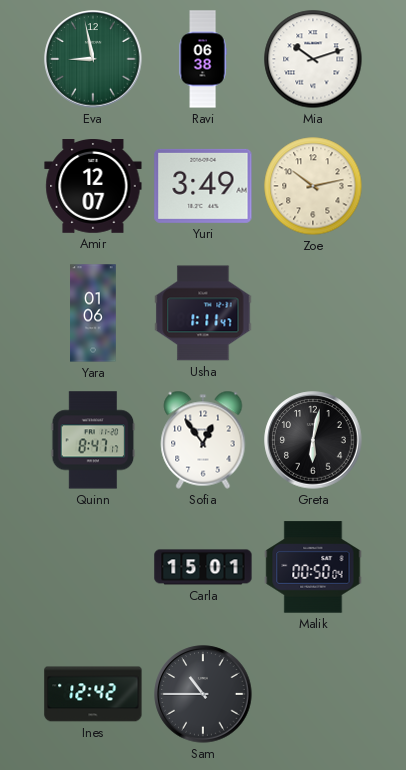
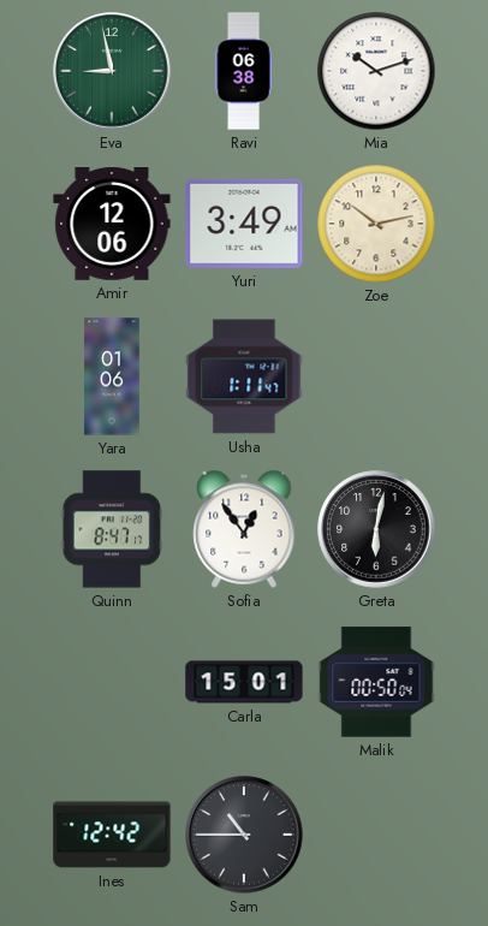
Amir: 12:07 -> 12:06
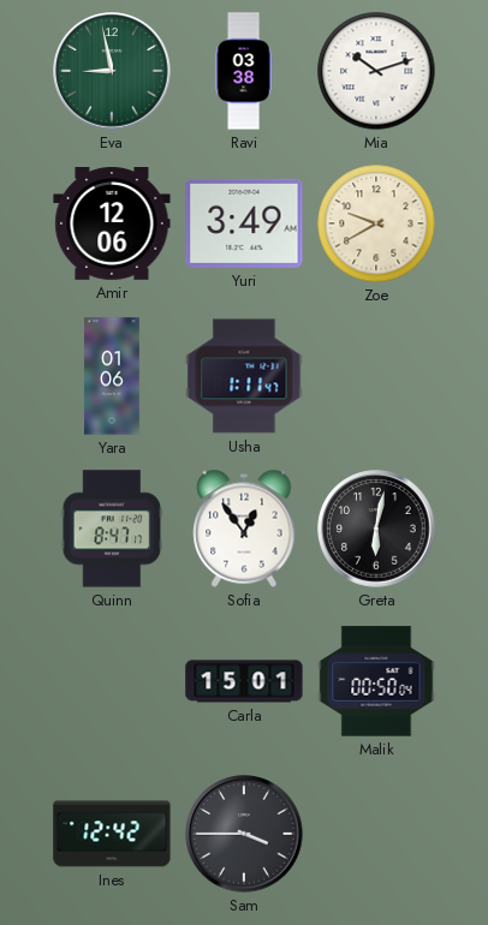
Ravi: 06:38 -> 03:38
Zoe: 10:13 -> 9:40
Sam: 10:45 -> 3:45
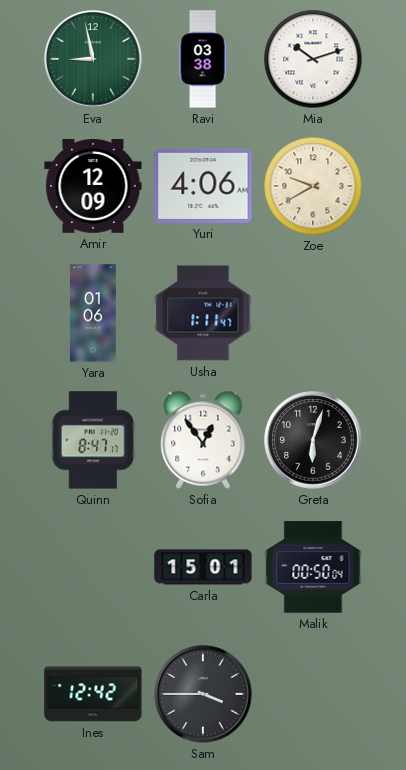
Amir: 12:06 -> 12:09
Yuri: 3:49 -> 4:06
Greta: 6:02 -> 6:03
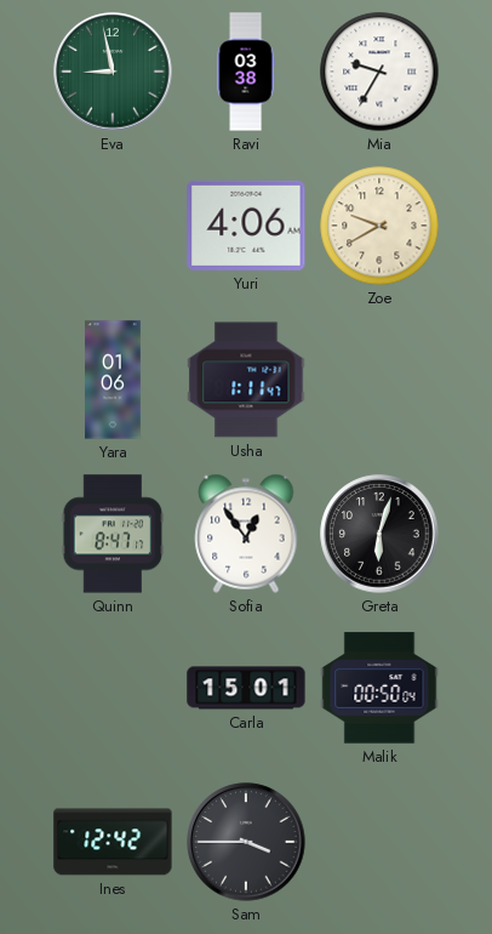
Mia: 10:12 -> 9:35
Amir: 12:09 -> none
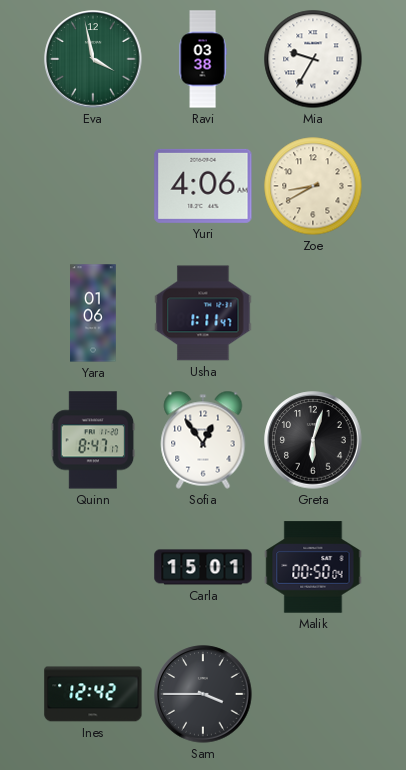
Eva: 8:58 -> 3:58
Zoe: 9:40 -> 8:40
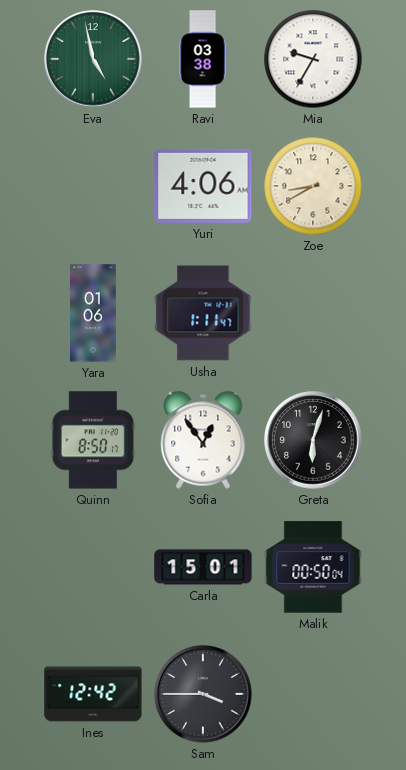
Eva: 3:58 -> 4:58
Quinn: 8:47 -> 8:50
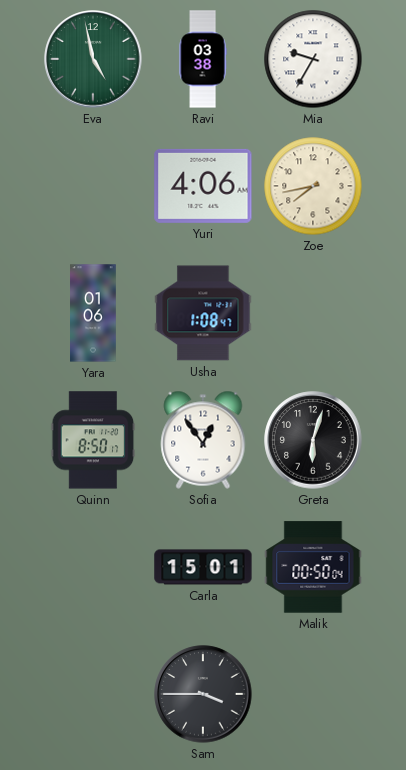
Zoe: 8:40 -> 7:43
Usha: 1:11 -> 1:08
Ines: 12:42 -> none
